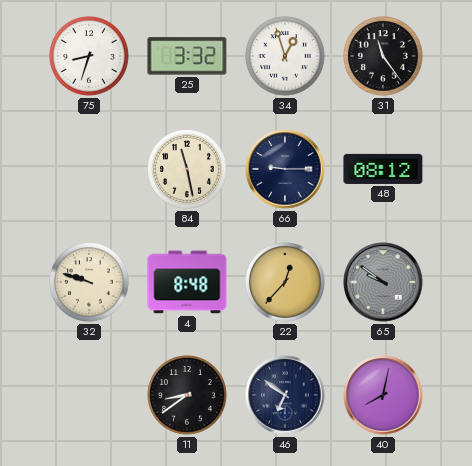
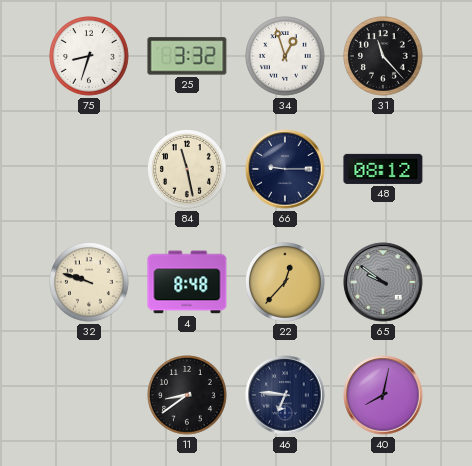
31: 11:24 -> 11:23
46: 6:51 -> 6:46
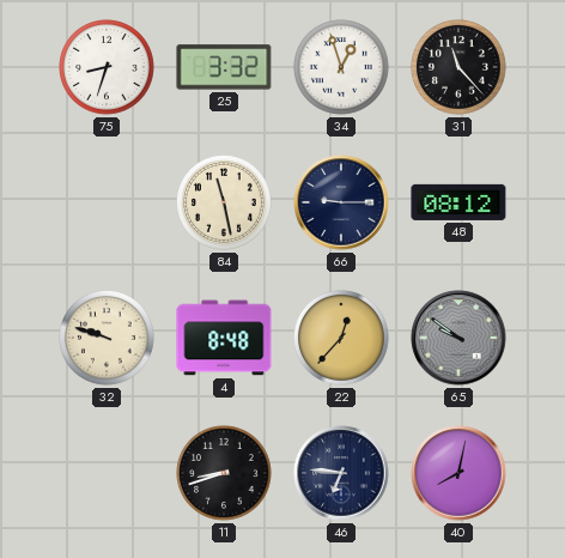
11: 8:39 -> 8:42
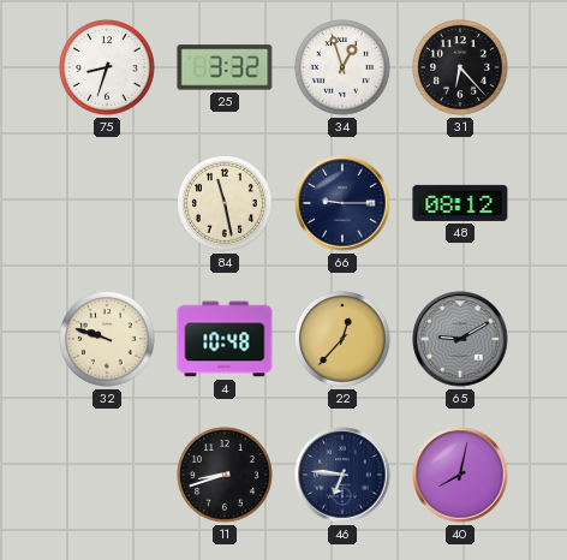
31: 11:23 -> 6:23
4: 8:48 -> 10:48
65: 9:51 -> 9:10
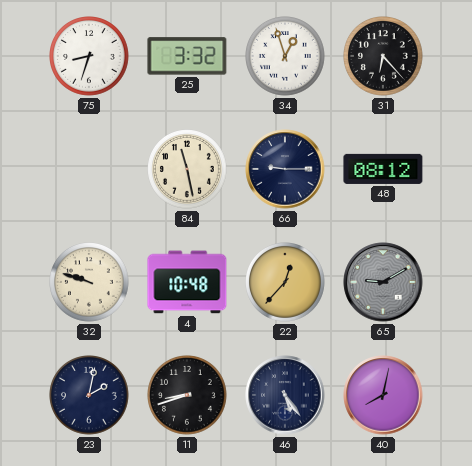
23: none -> 2:02
46: 6:46 -> 5:24
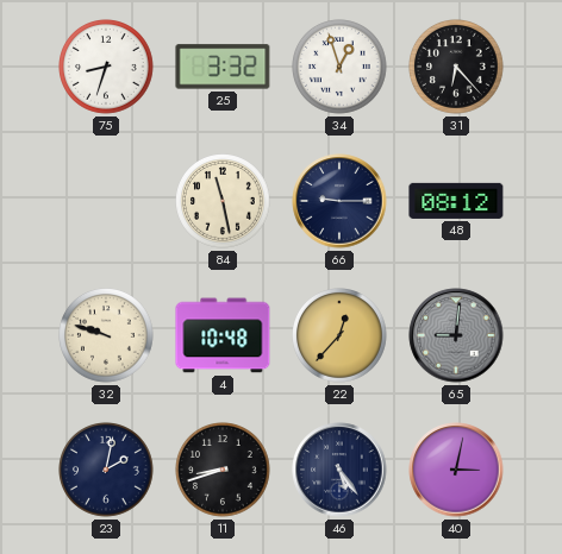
65: 9:10 -> 9:01
40: 8:02 -> 3:02
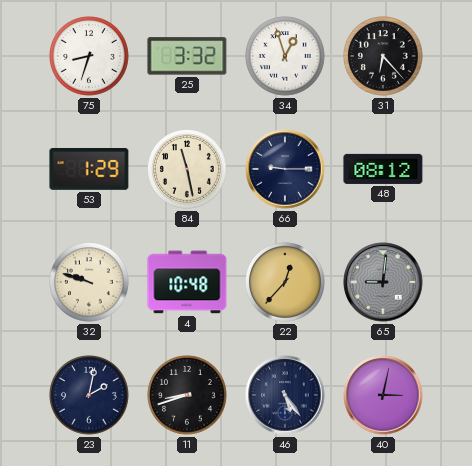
53: none -> 1:29
